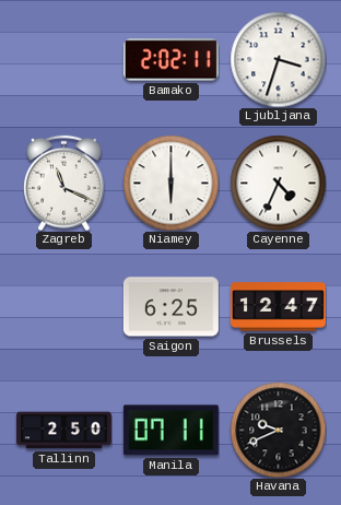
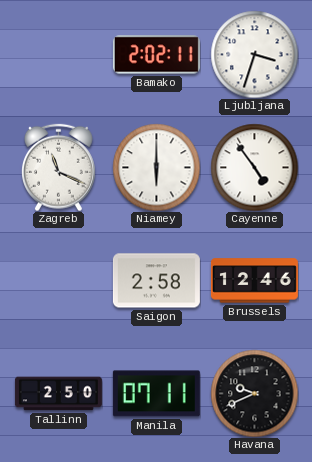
Cayenne: 4:34 -> 4:54
Saigon: 6:25 -> 2:58
Brussels: 12:47 -> 12:46
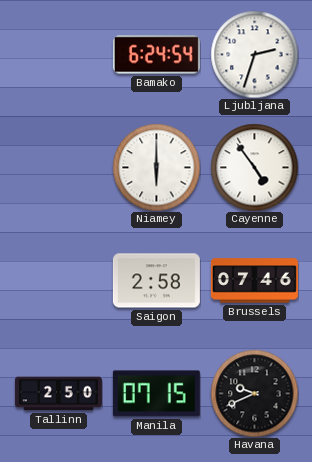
Bamako: 2:02 -> 6:24
Ljubljana: 3:33 -> 2:33
Zagreb: 11:19 -> none
Brussels: 12:46 -> 07:46
Manila: 07:11 -> 07:15
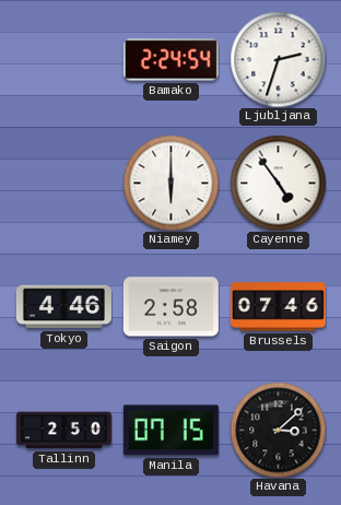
Bamako: 6:24 -> 2:24
Tokyo: none -> 4:46
Havana: 9:41 -> 3:08
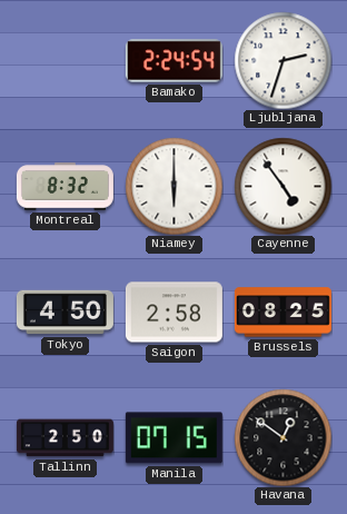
Montreal: none -> 8:32
Tokyo: 4:46 -> 4:50
Brussels: 07:46 -> 08:25
Havana: 3:08 -> 12:51
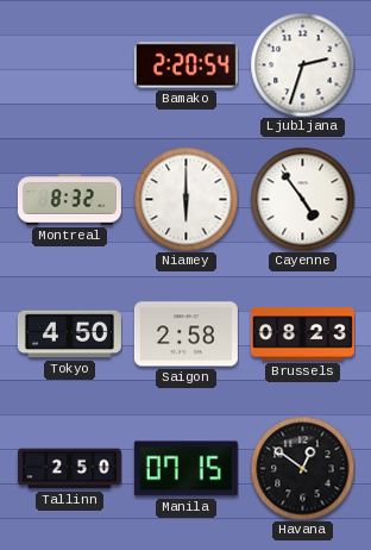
Bamako: 2:24 -> 2:20
Brussels: 08:25 -> 08:23
